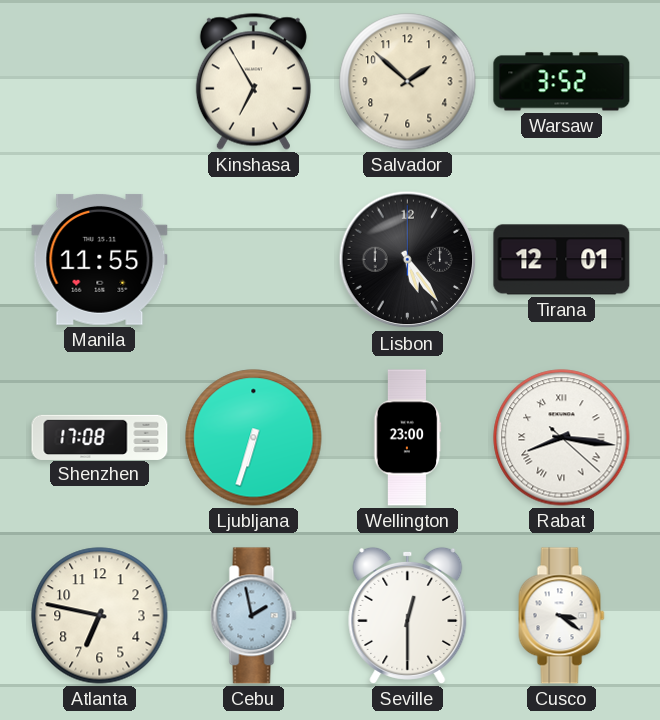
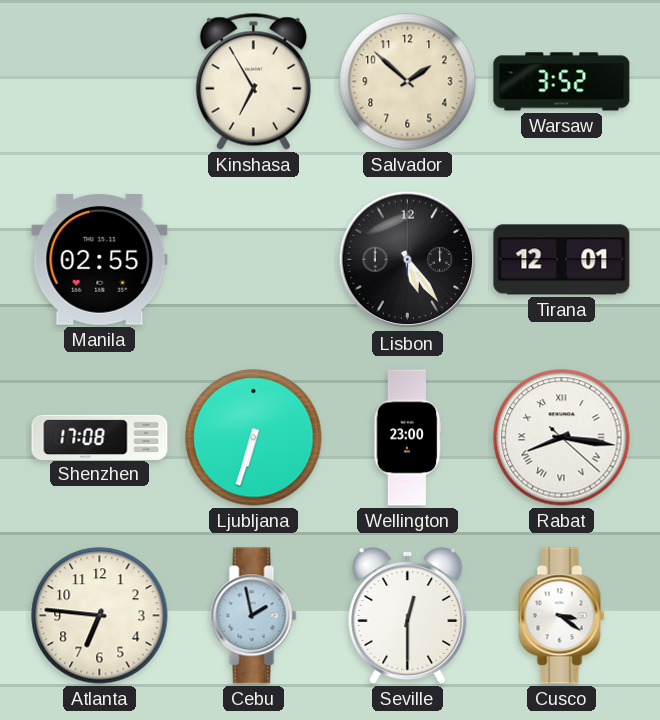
Manila: 11:55 -> 02:55
Atlanta: 6:47 -> 6:46
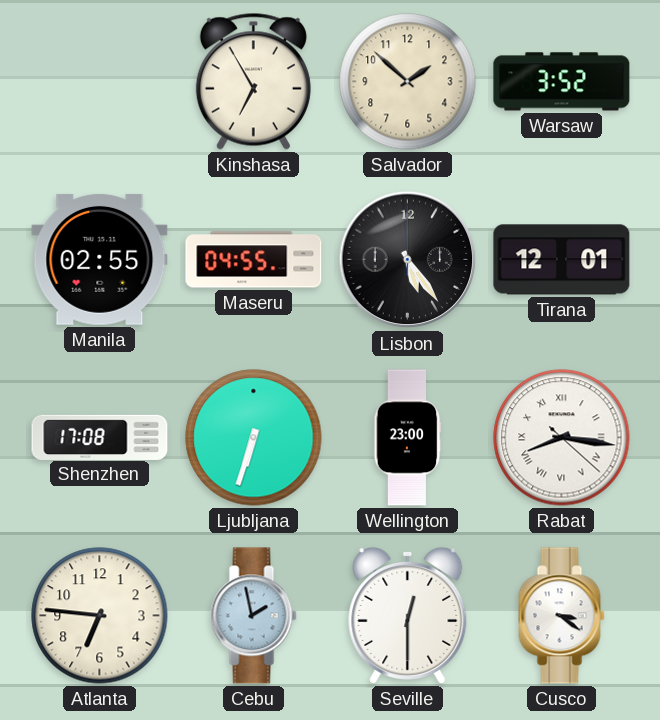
Maseru: none -> 04:55
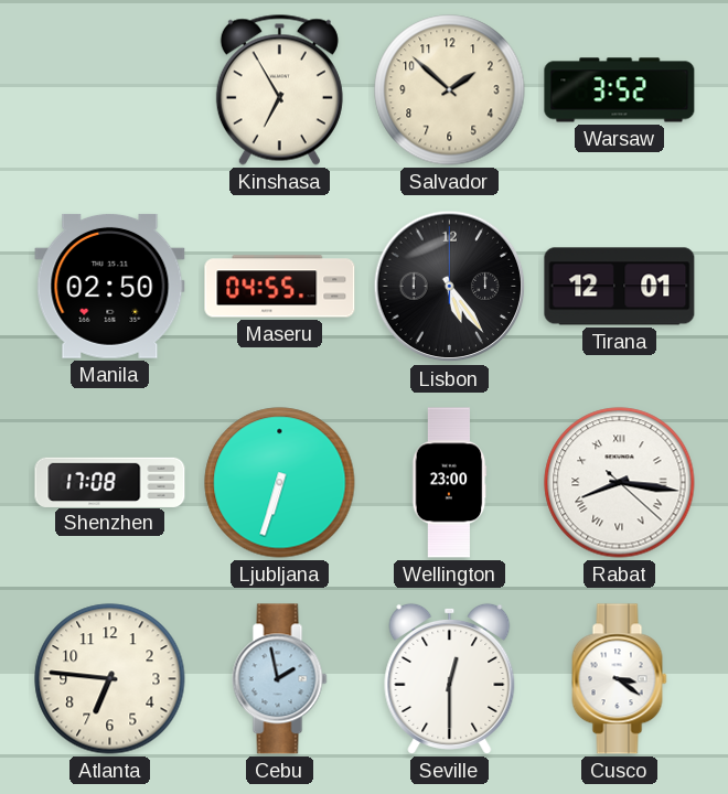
Manila: 02:55 -> 02:50
